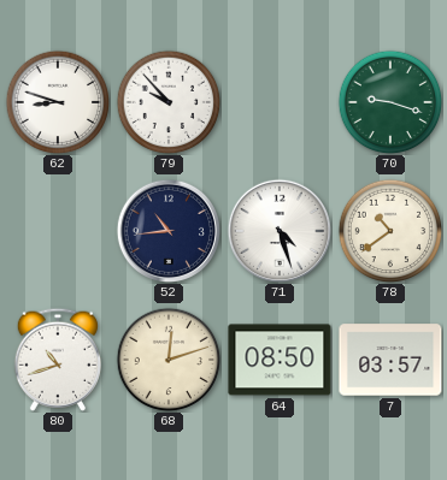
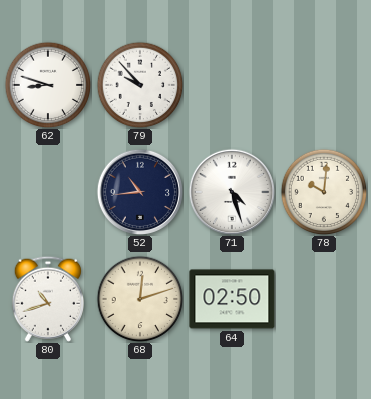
70: 9:18 -> none
78: 10:39 -> 10:01
64: 08:50 -> 02:50
7: 03:57 -> none
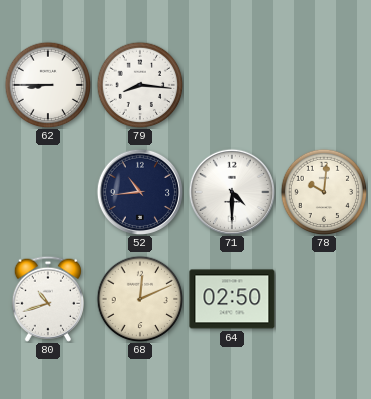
62: 8:48 -> 8:45
79: 9:53 -> 8:16
71: 4:27 -> 4:30
68: 12:12 -> 12:11
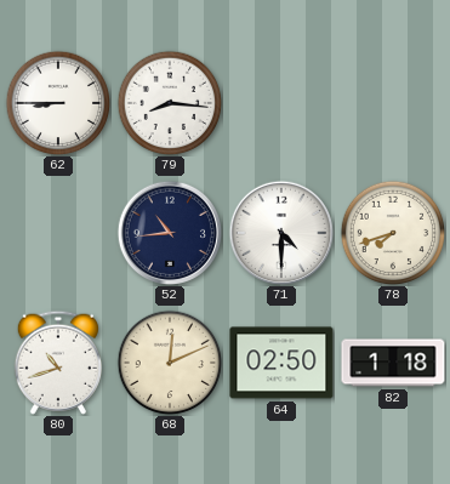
78: 10:01 -> 7:42
82: none -> 1:18
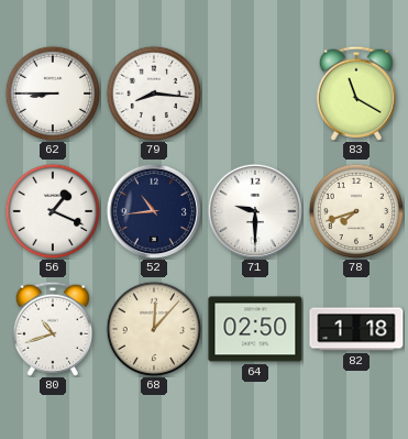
83: none -> 11:20
56: none -> 1:19
71: 4:30 -> 9:30
68: 12:11 -> 12:07
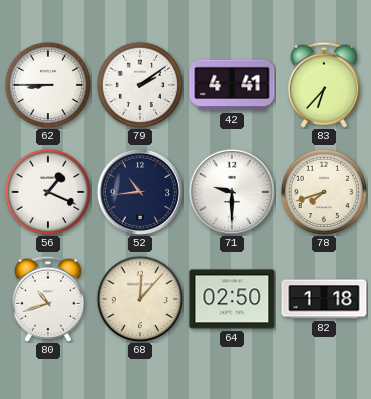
79: 8:16 -> 2:09
42: none -> 4:41
83: 11:20 -> 6:37
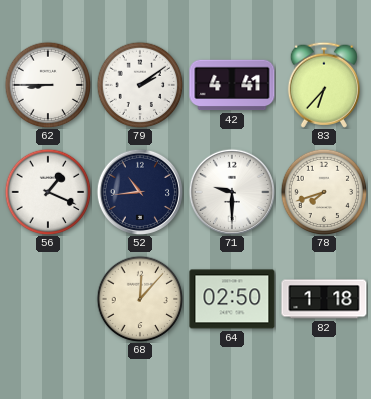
80: 10:42 -> none
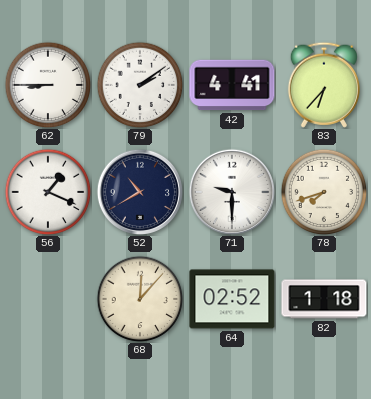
52: 10:44 -> 10:40
64: 02:50 -> 02:52
